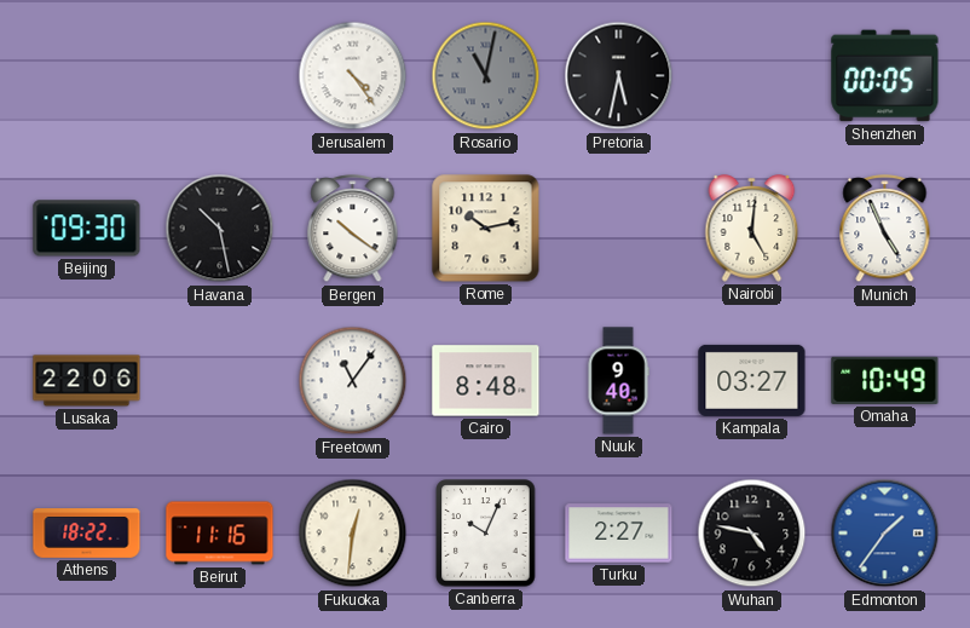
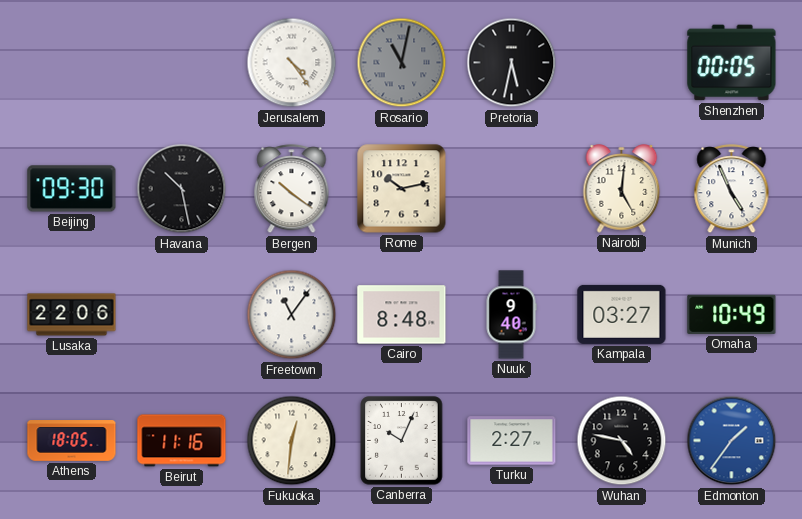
Athens: 18:22 -> 18:05
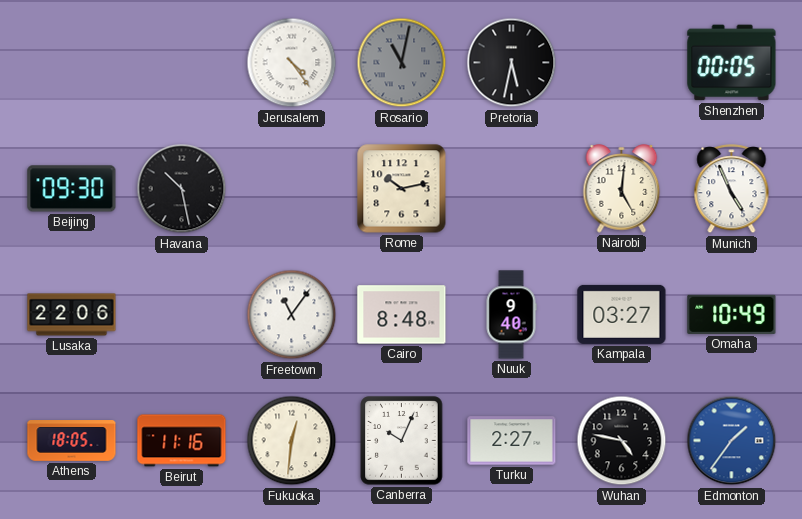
Bergen: 10:21 -> none
